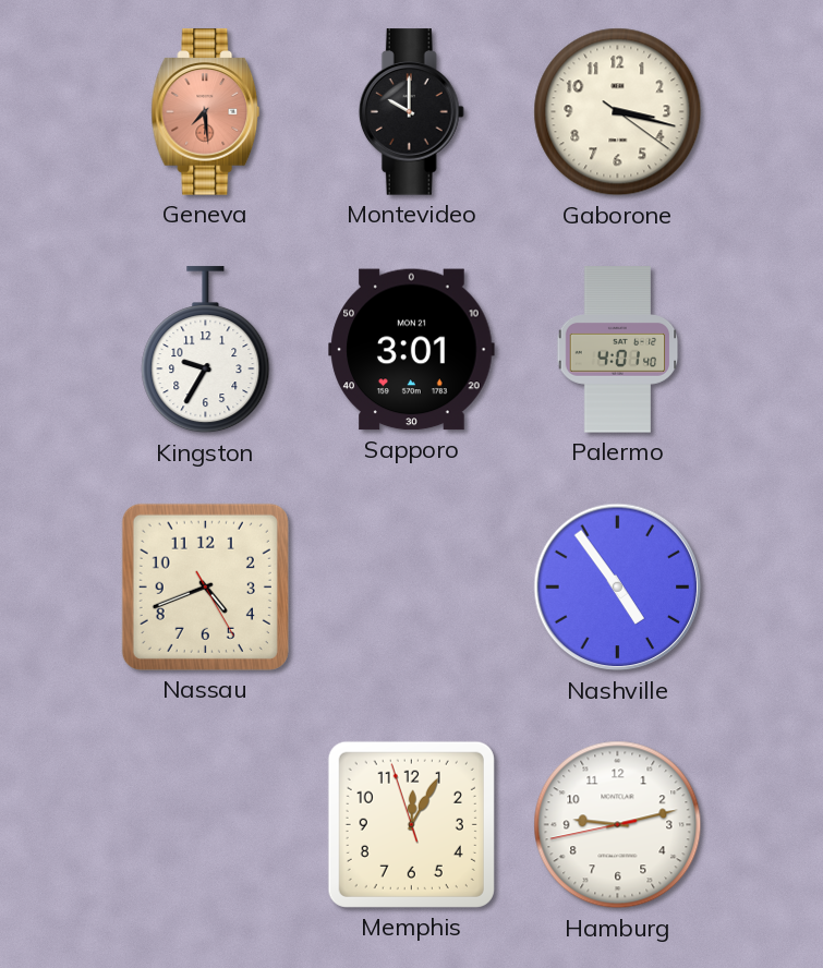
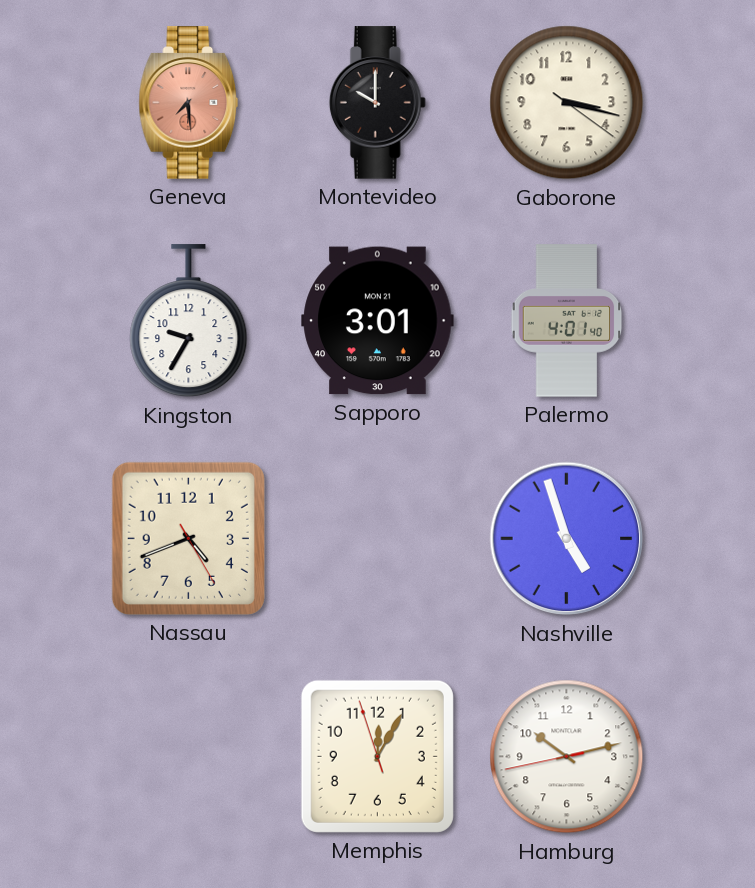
Nashville: 4:54 -> 4:57
Hamburg: 9:12 -> 10:12
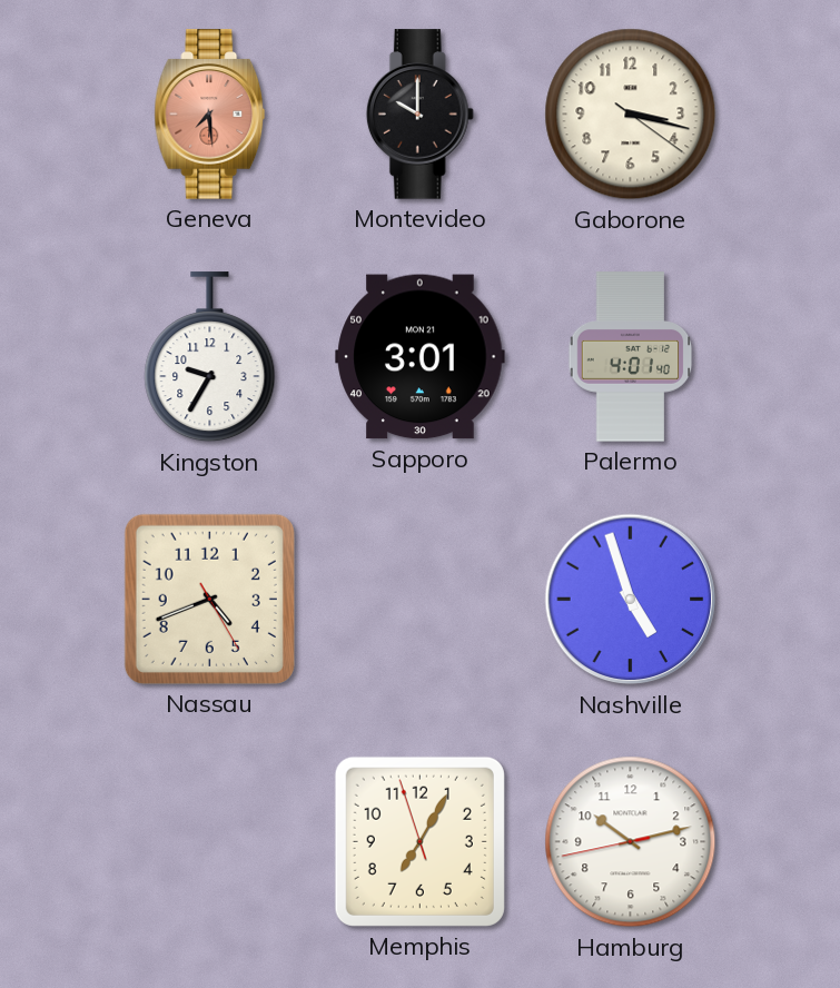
Memphis: 12:04 -> 7:04
